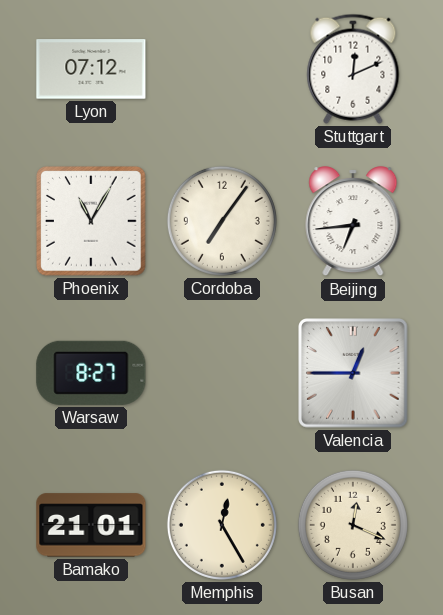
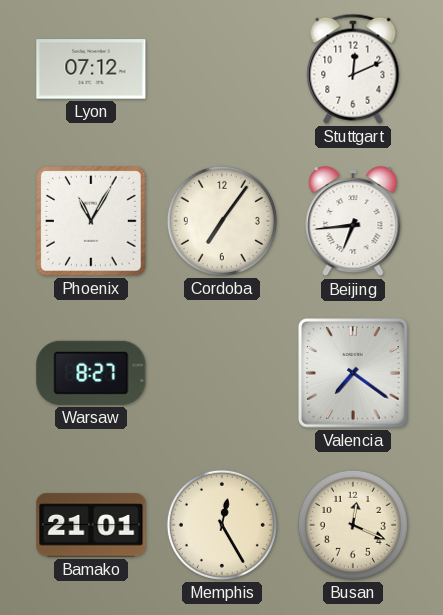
Valencia: 12:45 -> 7:21
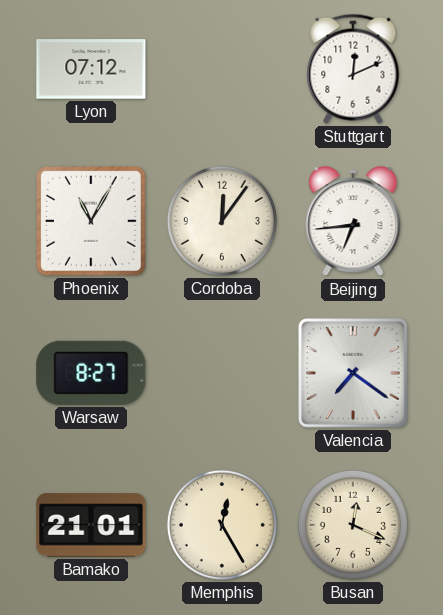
Cordoba: 7:06 -> 12:06
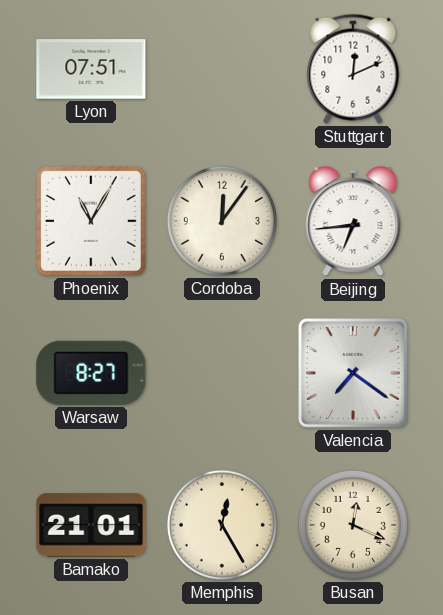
Lyon: 07:12 -> 07:51
